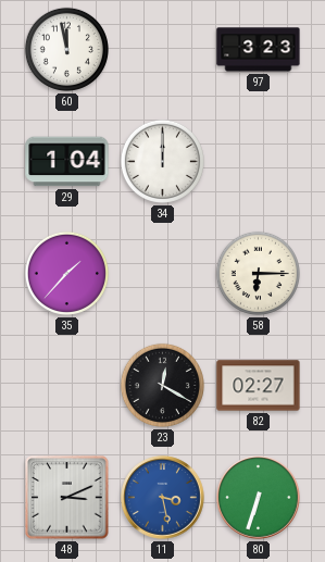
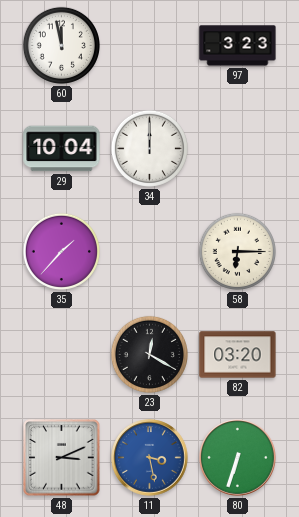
29: 1:04 -> 10:04
82: 02:27 -> 03:20
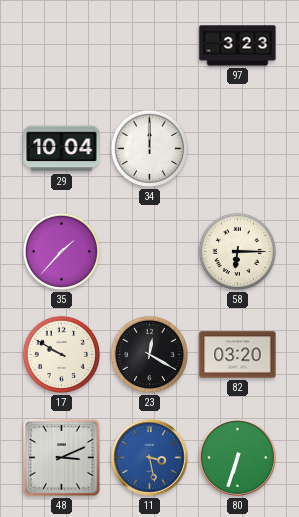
60: 11:58 -> none
17: none -> 9:50
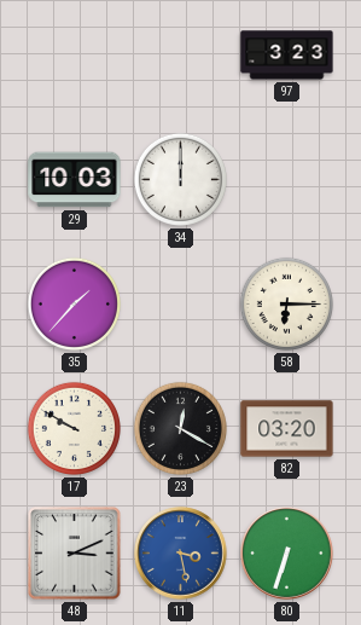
29: 10:04 -> 10:03
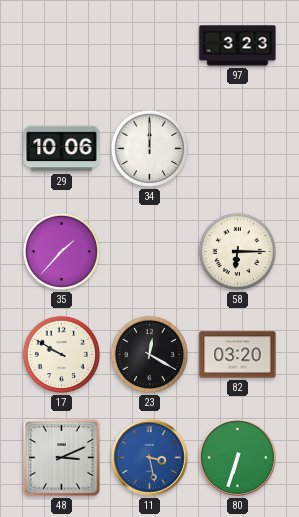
29: 10:03 -> 10:06
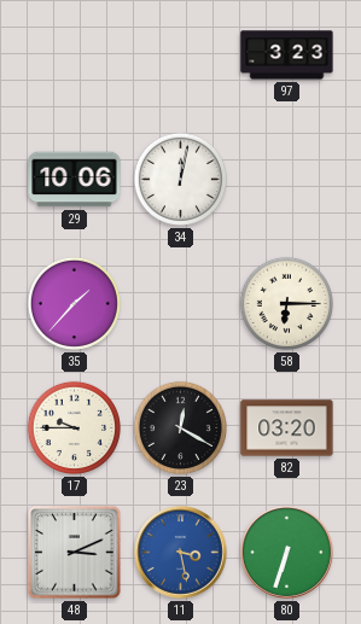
34: 12:00 -> 12:02
17: 9:50 -> 9:45
